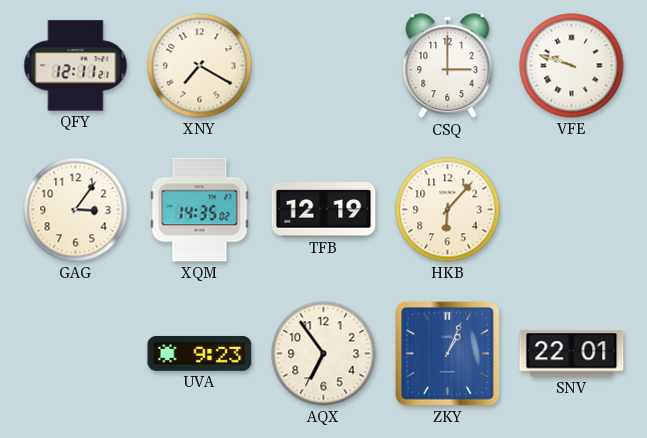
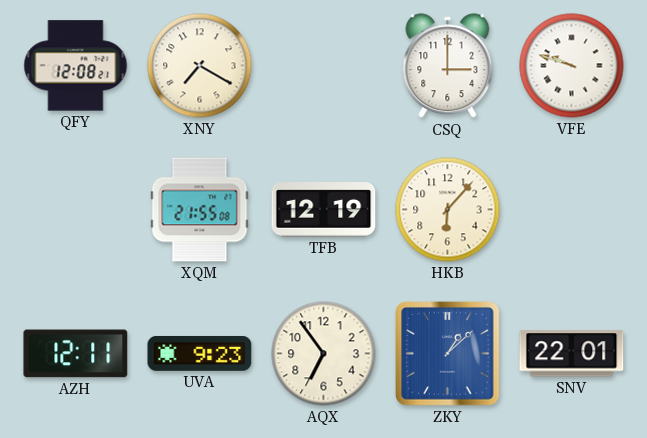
QFY: 12:11 -> 12:08
GAG: 3:06 -> none
XQM: 14:35 -> 21:55
AZH: none -> 12:11
ZKY: 1:04 -> 1:08
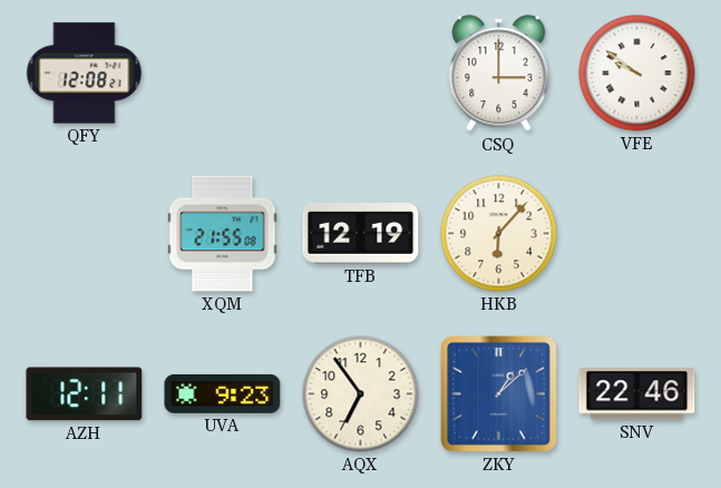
XNY: 7:20 -> none
VFE: 9:48 -> 9:51
SNV: 22:01 -> 22:46
